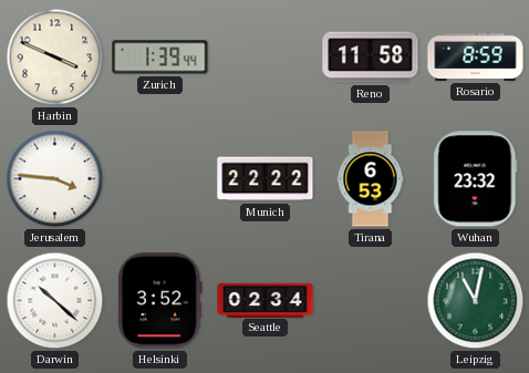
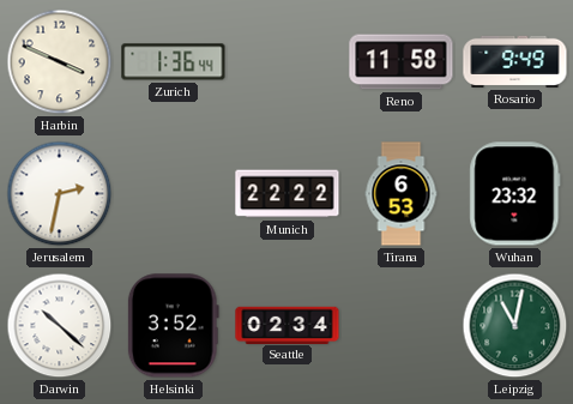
Zurich: 1:39 -> 1:36
Rosario: 8:59 -> 9:49
Jerusalem: 3:46 -> 2:32
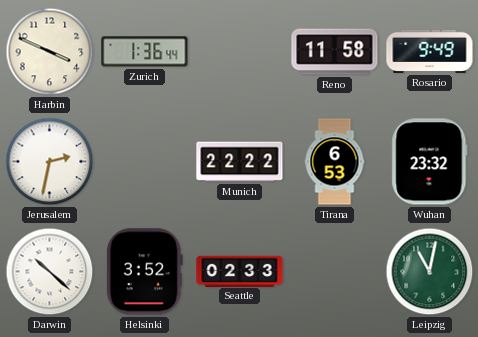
Seattle: 02:34 -> 02:33
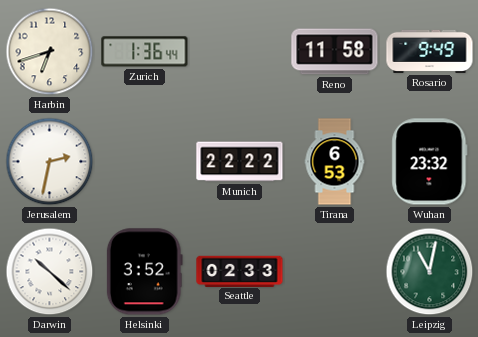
Harbin: 3:49 -> 6:42
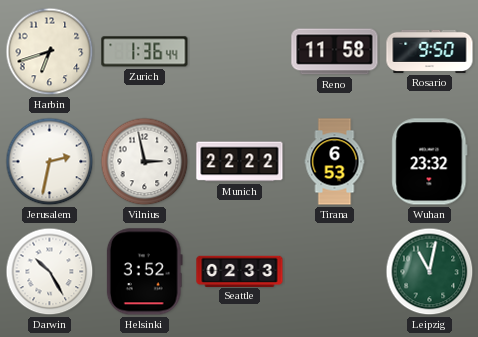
Rosario: 9:49 -> 9:50
Vilnius: none -> 2:58
Darwin: 10:22 -> 10:25
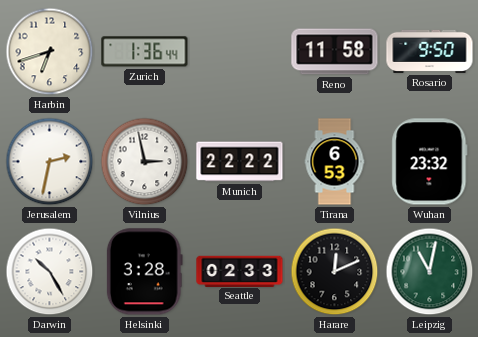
Helsinki: 3:52 -> 3:28
Harare: none -> 12:11
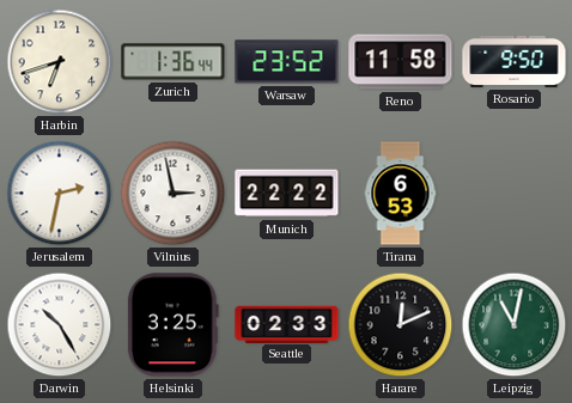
Warsaw: none -> 23:52
Wuhan: 23:32 -> none
Helsinki: 3:28 -> 3:25
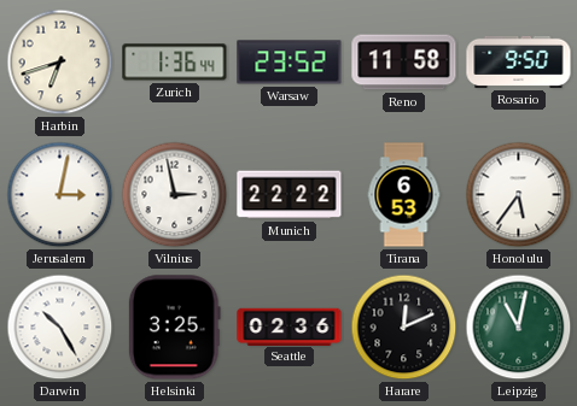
Jerusalem: 2:32 -> 3:02
Honolulu: none -> 5:36
Seattle: 02:33 -> 02:36
